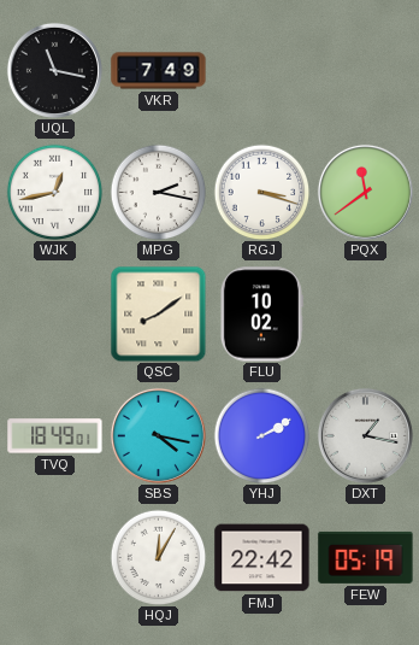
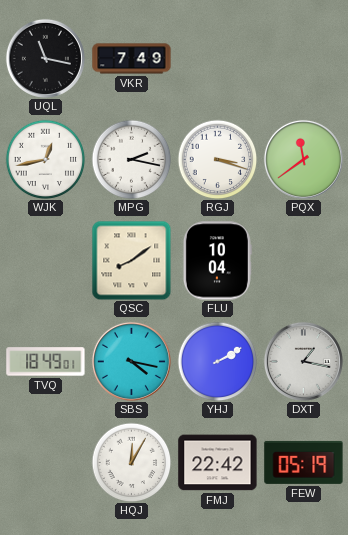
FLU: 10:02 -> 10:04
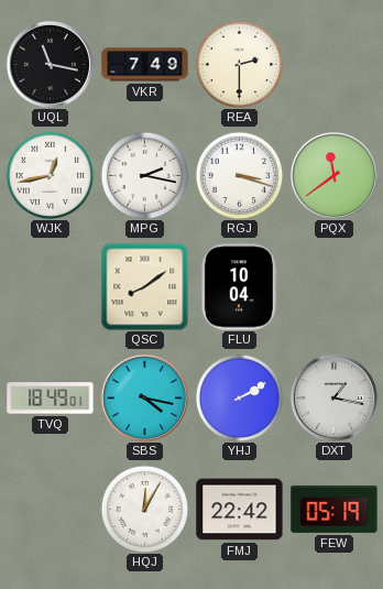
REA: none -> 2:30
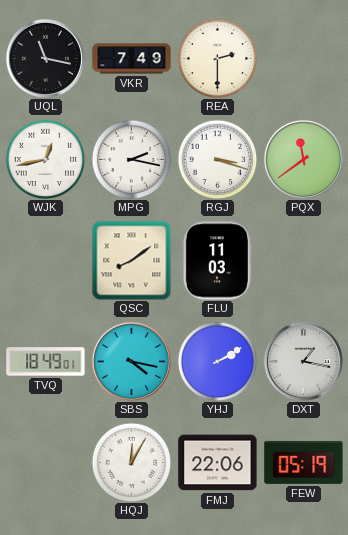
FLU: 10:04 -> 11:03
FMJ: 22:42 -> 22:06
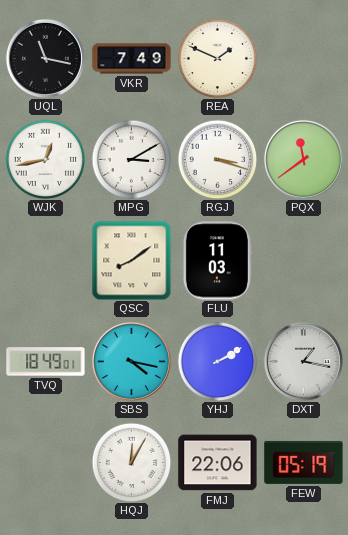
REA: 2:30 -> 1:49
MPG: 2:17 -> 3:10
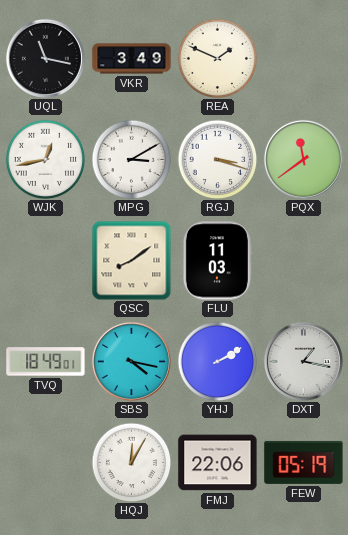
VKR: 7:49 -> 3:49
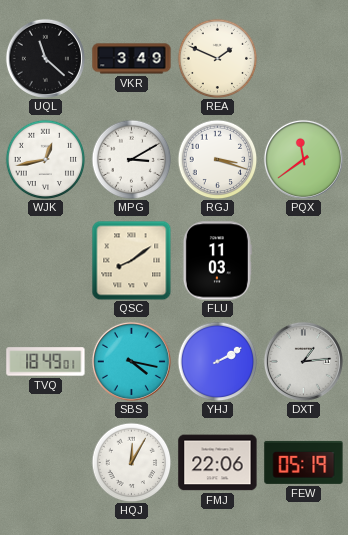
UQL: 11:17 -> 11:22
DXT: 1:17 -> 1:14
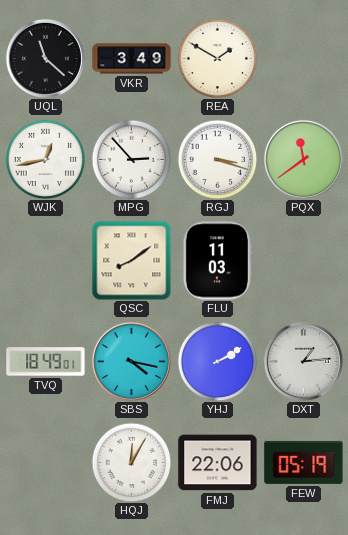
REA: 1:49 -> 1:50
MPG: 3:10 -> 2:53
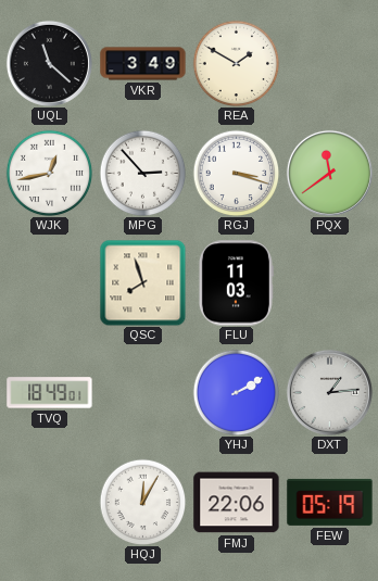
QSC: 8:09 -> 7:57
SBS: 4:17 -> none
